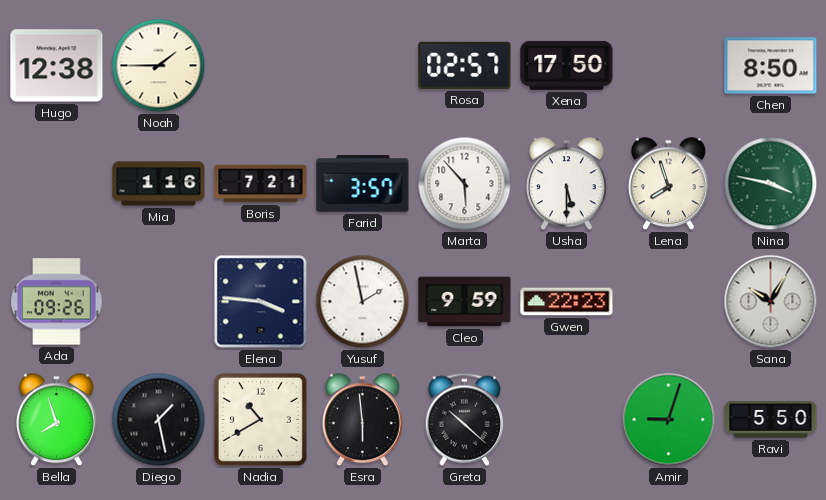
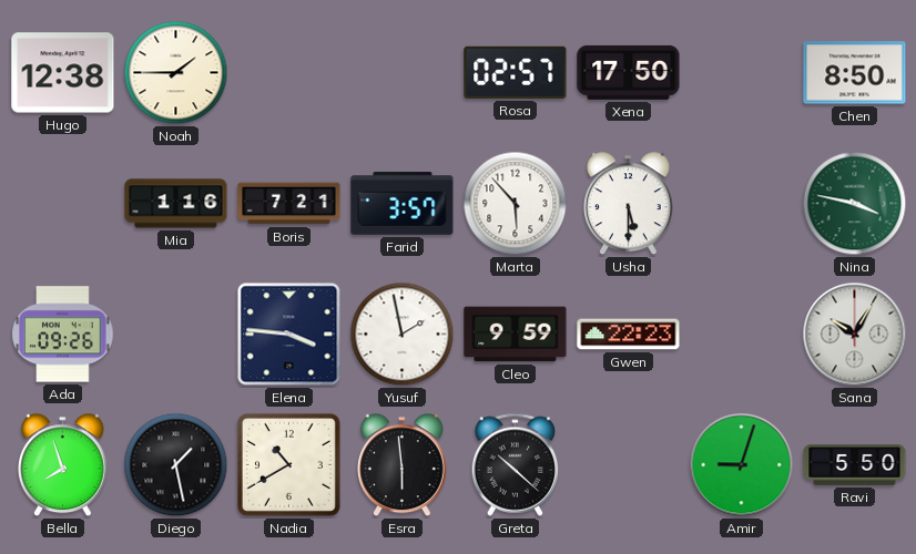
Lena: 7:57 -> none
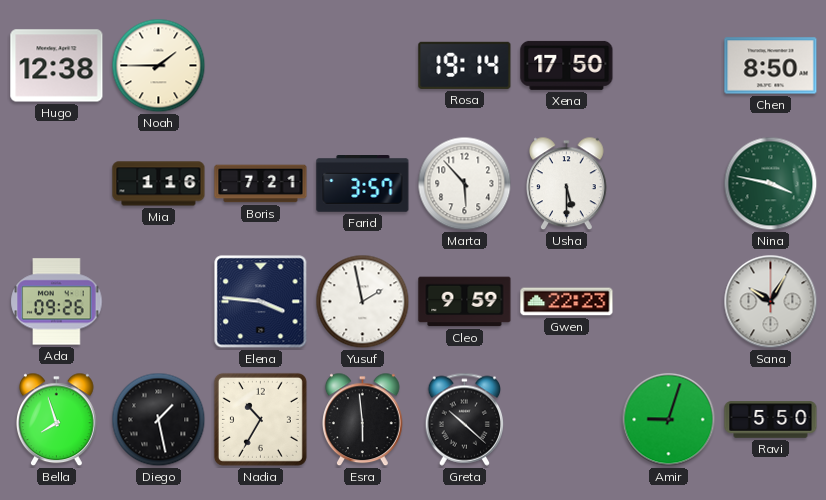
Rosa: 02:57 -> 19:14
Nadia: 10:40 -> 10:35
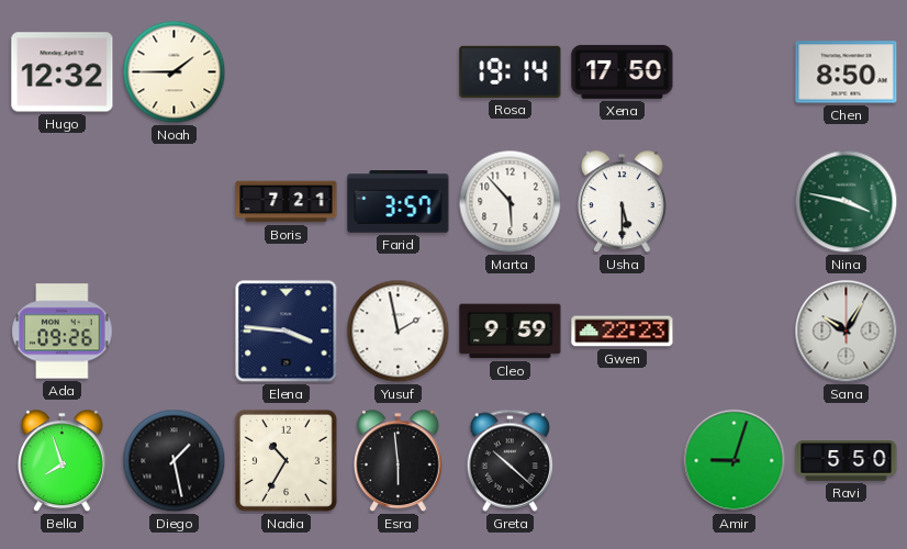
Hugo: 12:38 -> 12:32
Mia: 1:16 -> none
